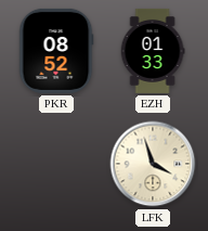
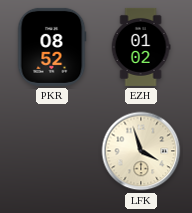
EZH: 01:33 -> 01:02
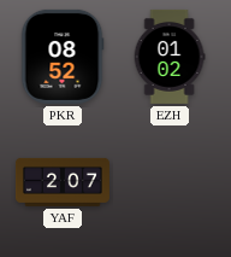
YAF: none -> 2:07
LFK: 3:57 -> none
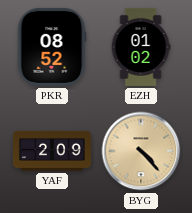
YAF: 2:07 -> 2:09
BYG: none -> 4:23
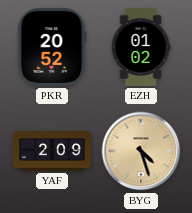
PKR: 08:52 -> 20:52
BYG: 4:23 -> 4:27
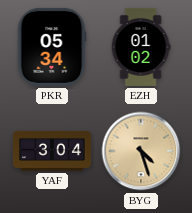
PKR: 20:52 -> 05:34
YAF: 2:09 -> 3:04
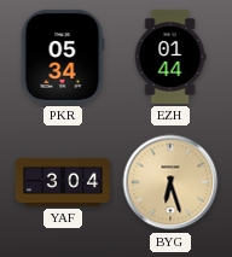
EZH: 01:02 -> 01:44
BYG: 4:27 -> 6:27
